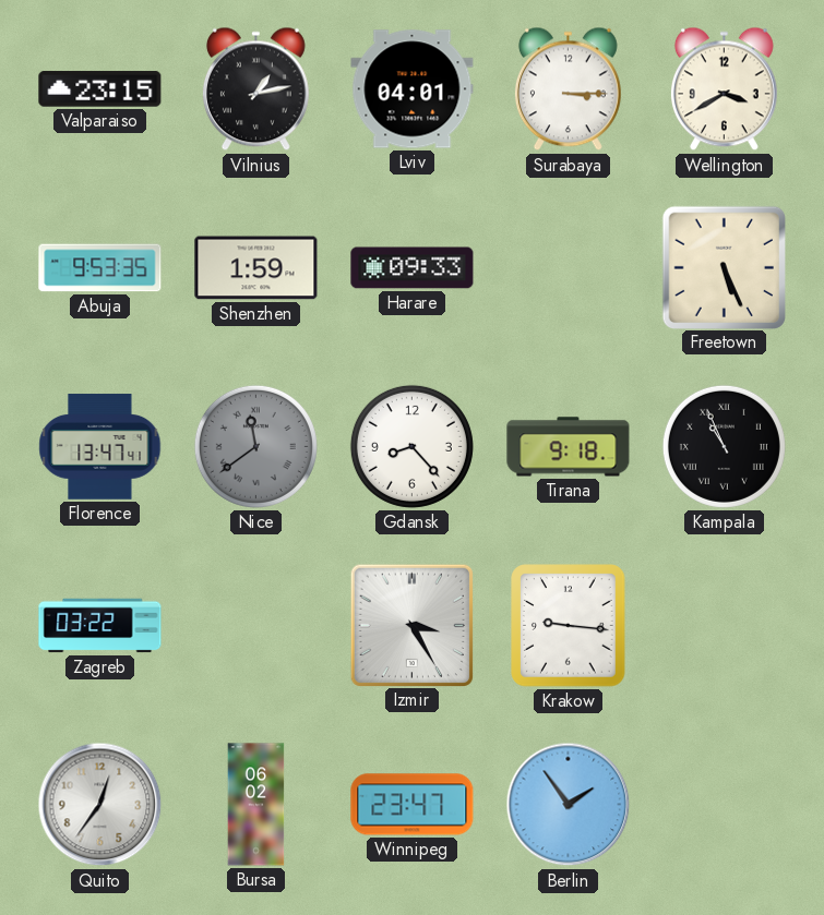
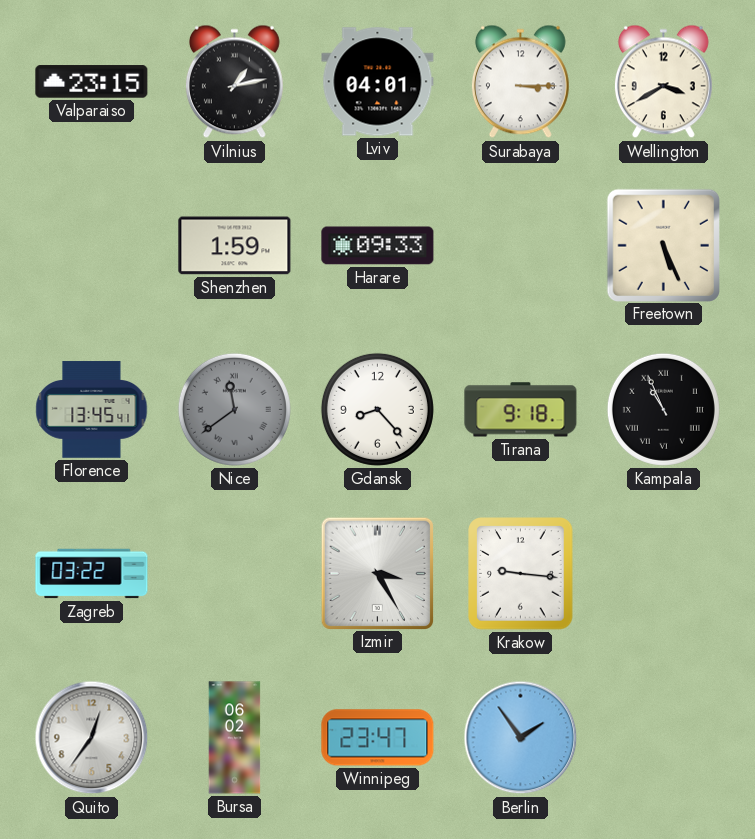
Abuja: 9:53 -> none
Florence: 13:47 -> 13:45
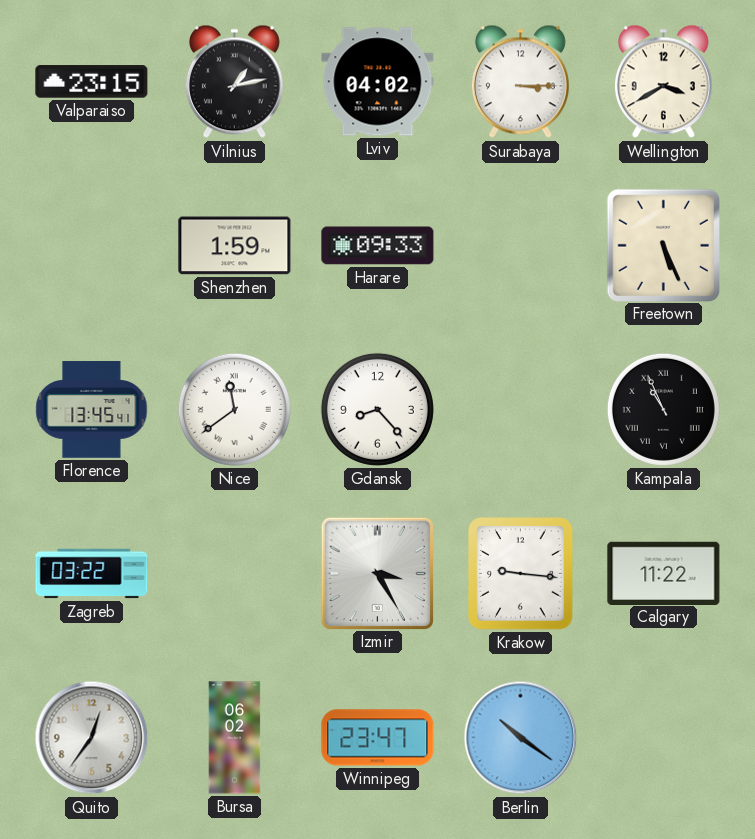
Lviv: 04:01 -> 04:02
Nice dial: grey -> white
Tirana: 9:18 -> none
Calgary: none -> 11:22
Berlin: 1:54 -> 10:21
